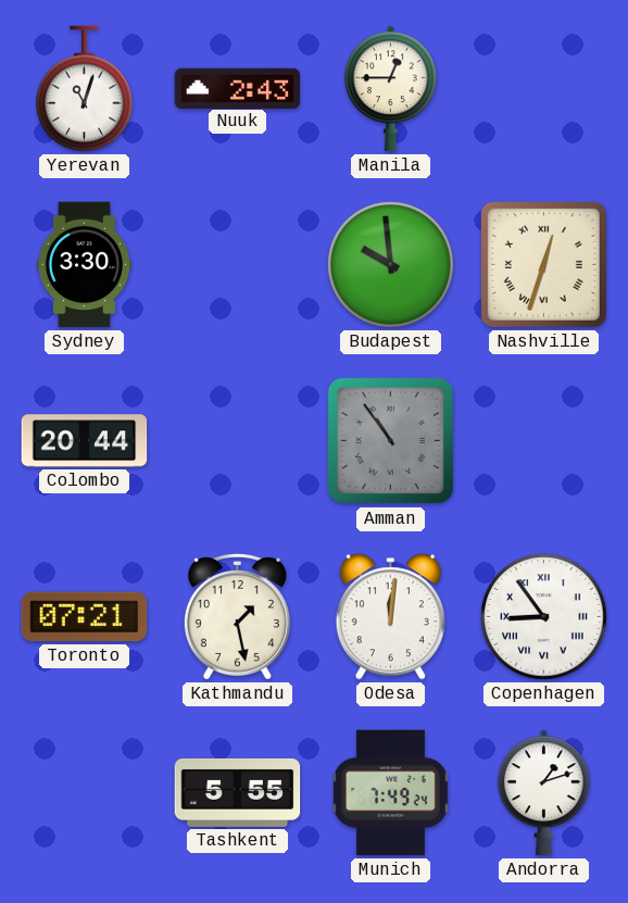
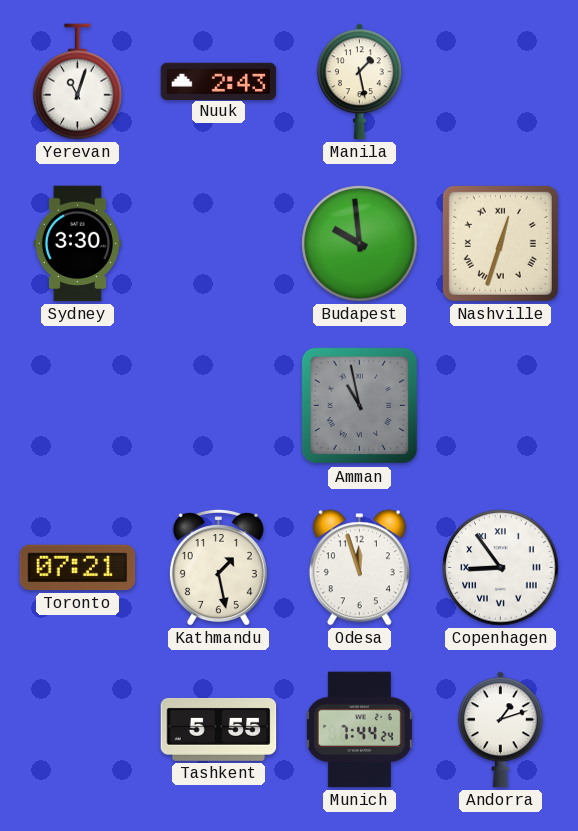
Manila: 12:45 -> 1:28
Colombo: 20:44 -> none
Amman: 10:54 -> 10:58
Odesa: 12:01 -> 11:57
Munich: 7:49 -> 7:44
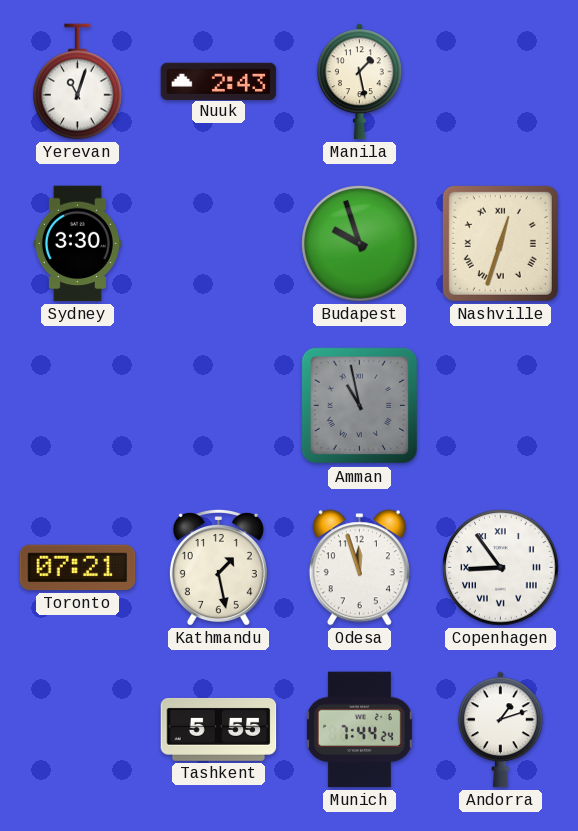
Budapest: 9:59 -> 9:57
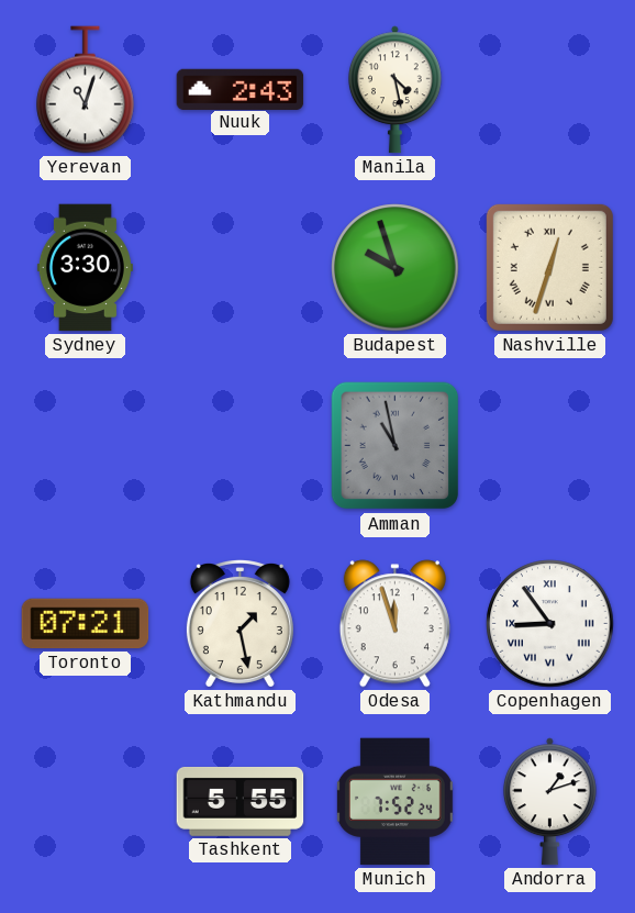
Manila: 1:28 -> 4:28
Munich: 7:44 -> 7:52
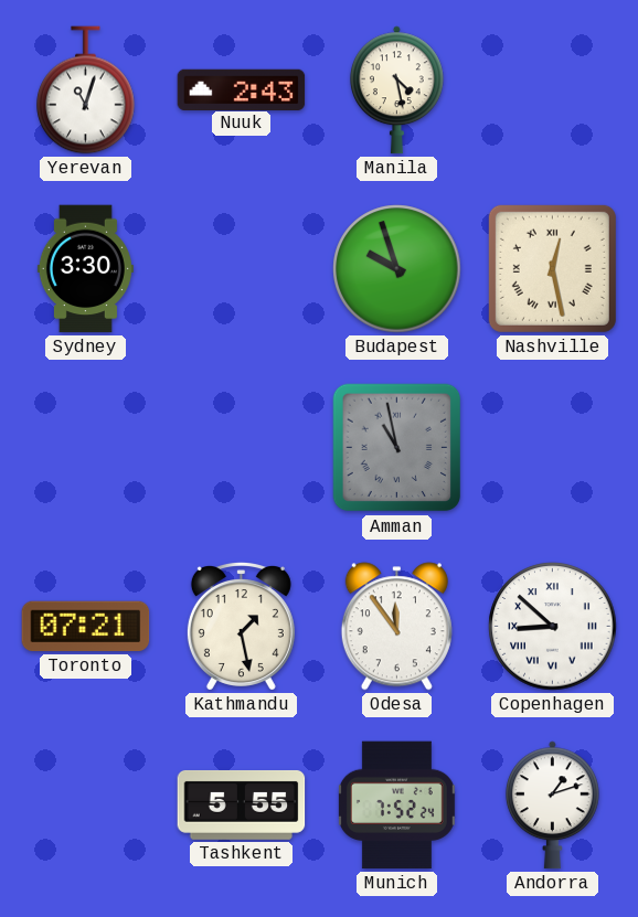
Nashville: 12:33 -> 12:28
Odesa: 11:57 -> 11:54
Copenhagen: 8:54 -> 8:52
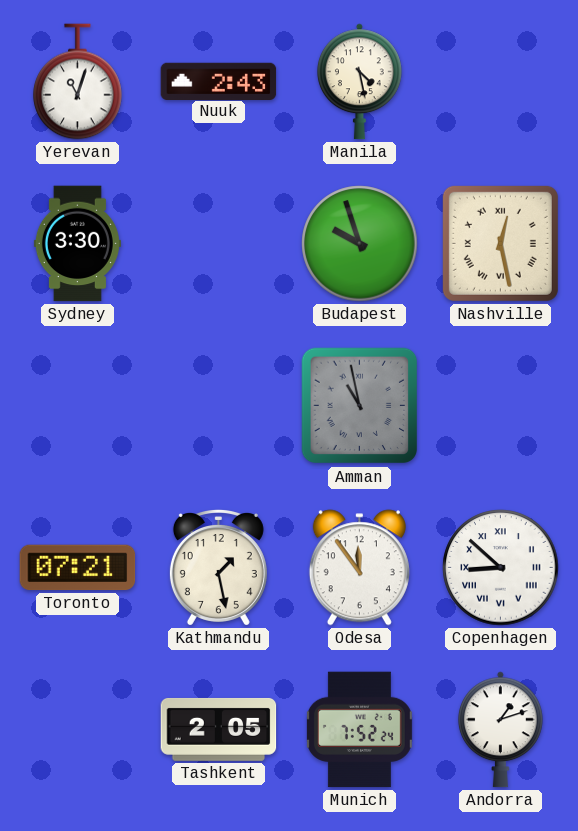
Tashkent: 5:55 -> 2:05
